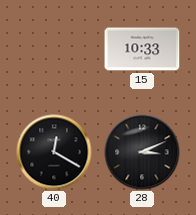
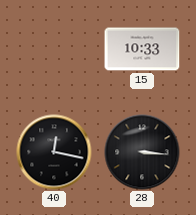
40: 12:20 -> 12:17
28: 3:11 -> 3:16
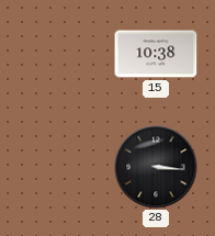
15: 10:33 -> 10:38
40: 12:17 -> none
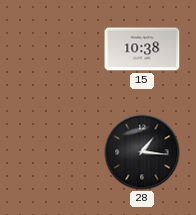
28: 3:16 -> 1:16
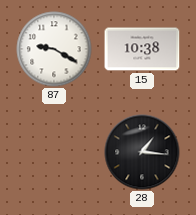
87: none -> 9:20
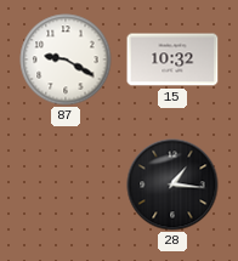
15: 10:38 -> 10:32
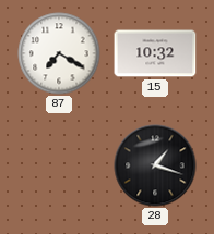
87: 9:20 -> 7:20
28: 1:16 -> 1:18
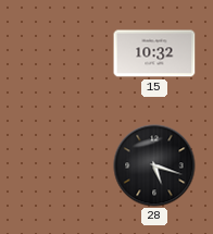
87: 7:20 -> none
28: 1:18 -> 5:18
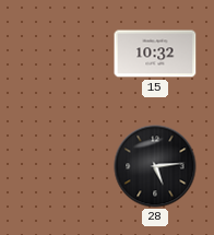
28: 5:18 -> 5:14
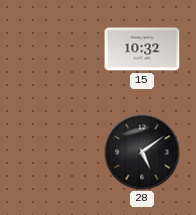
28: 5:14 -> 5:09
